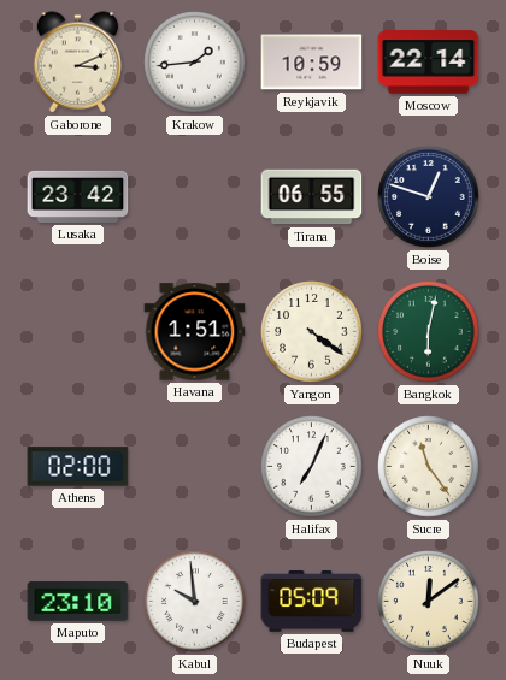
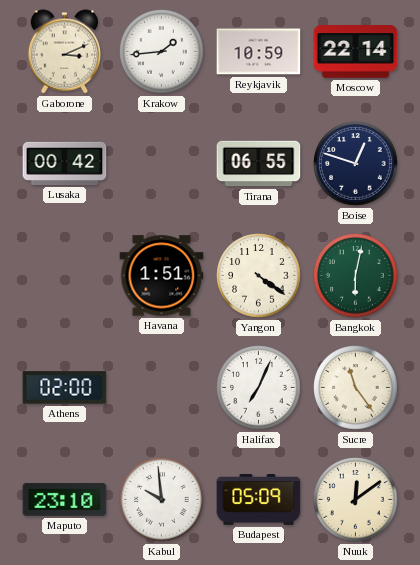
Lusaka: 23:42 -> 00:42
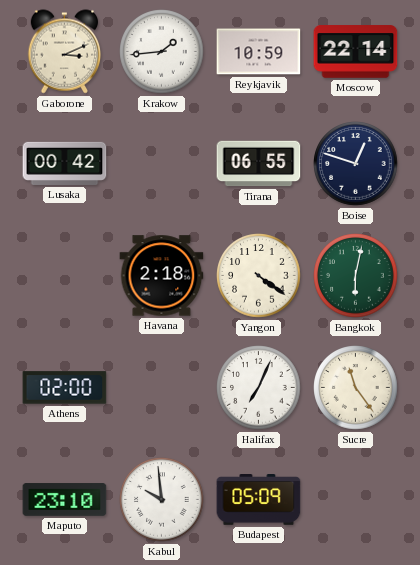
Havana: 1:51 -> 2:18
Nuuk: 12:09 -> none
